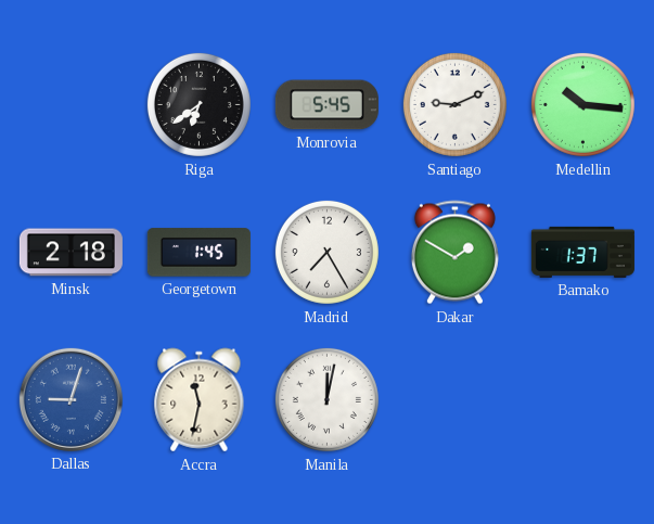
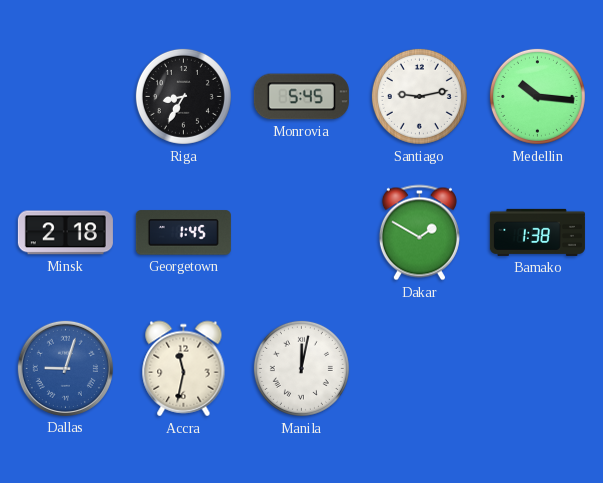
Riga: 6:39 -> 8:35
Santiago: 9:11 -> 9:13
Madrid: 7:25 -> none
Bamako: 1:37 -> 1:38
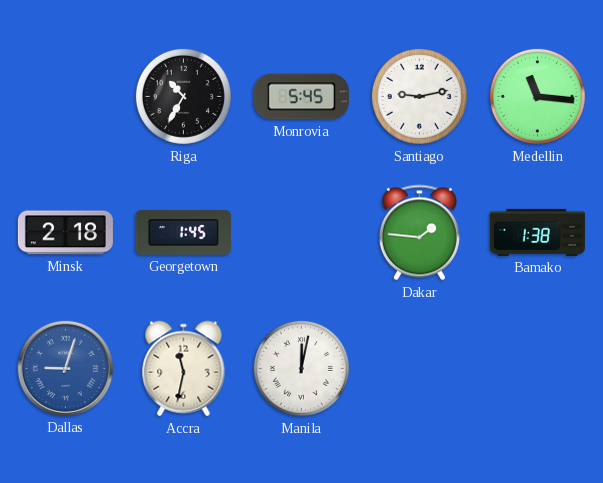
Riga: 8:35 -> 10:35
Medellin: 10:16 -> 11:16
Dakar: 1:50 -> 1:46
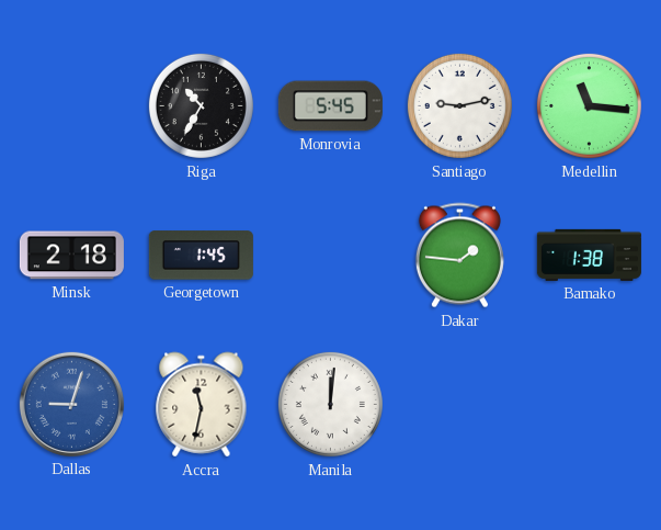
Manila: 12:02 -> 12:01
